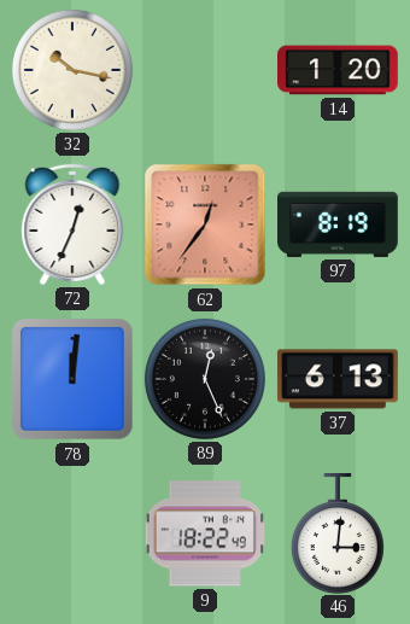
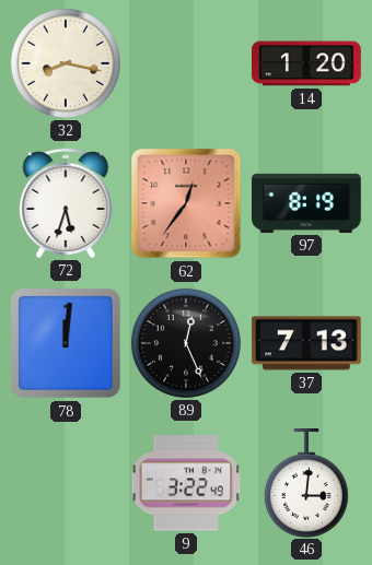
32: 10:17 -> 8:17
72: 12:34 -> 5:33
37: 6:13 -> 7:13
9: 18:22 -> 3:22
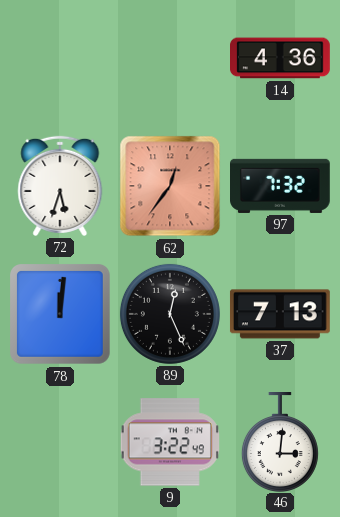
32: 8:17 -> none
14: 1:20 -> 4:36
97: 8:19 -> 7:32
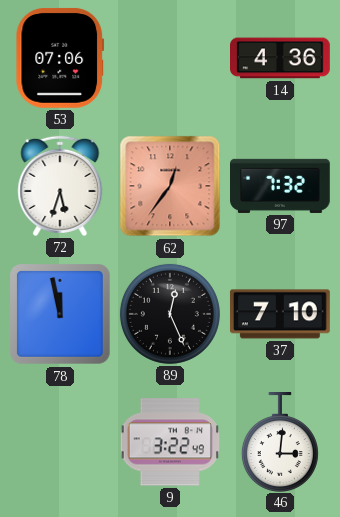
53: none -> 07:06
78: 12:01 -> 11:58
37: 7:13 -> 7:10
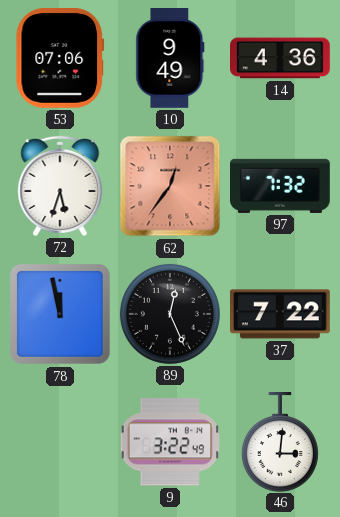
10: none -> 9:49
37: 7:10 -> 7:22
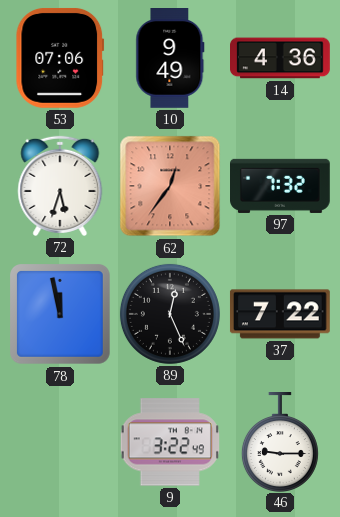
46: 3:01 -> 9:15
